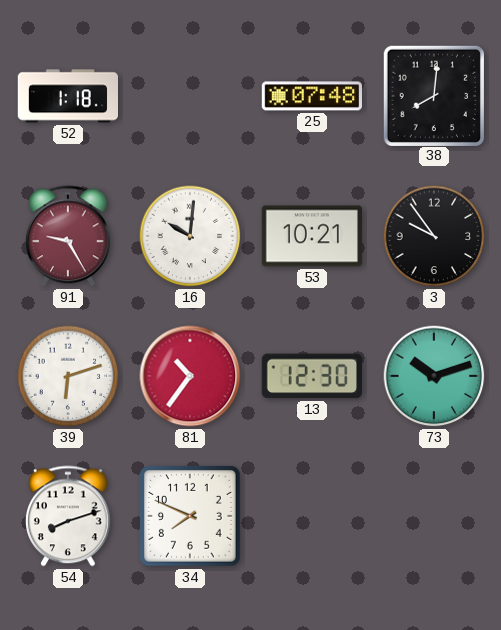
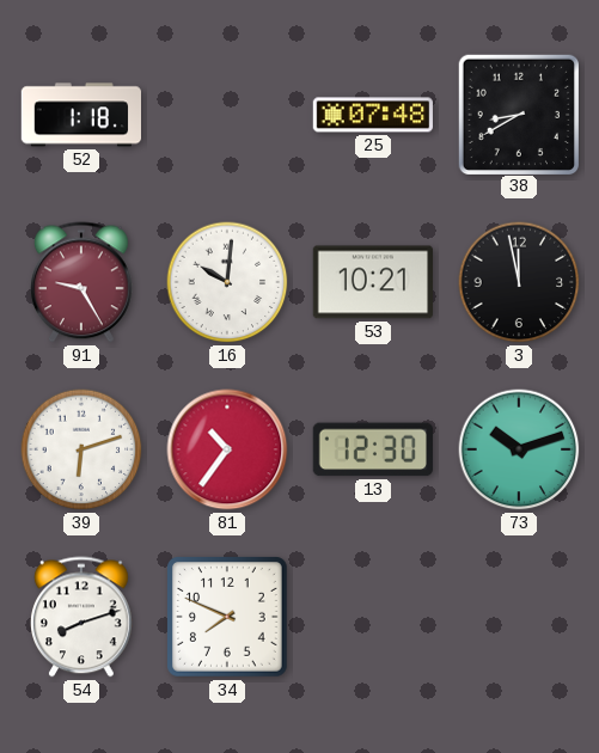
38: 8:01 -> 8:40
3: 9:54 -> 11:58
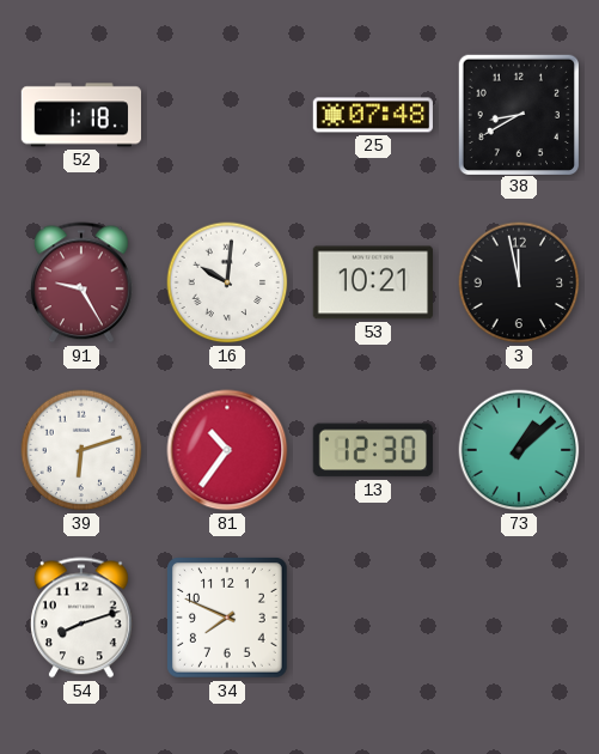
73: 10:12 -> 1:08
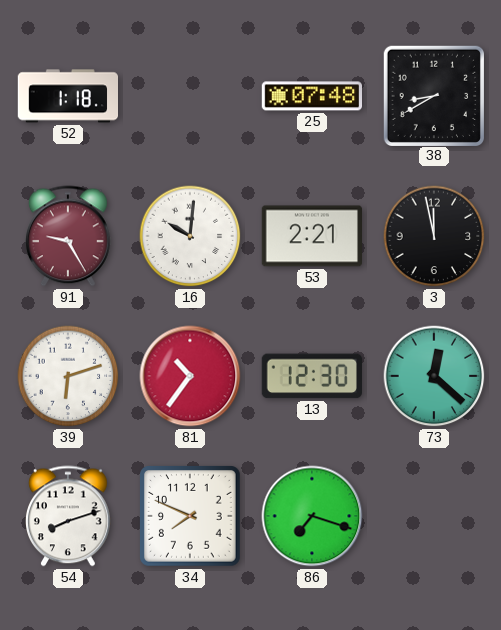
53: 10:21 -> 2:21
73: 1:08 -> 12:22
86: none -> 7:18
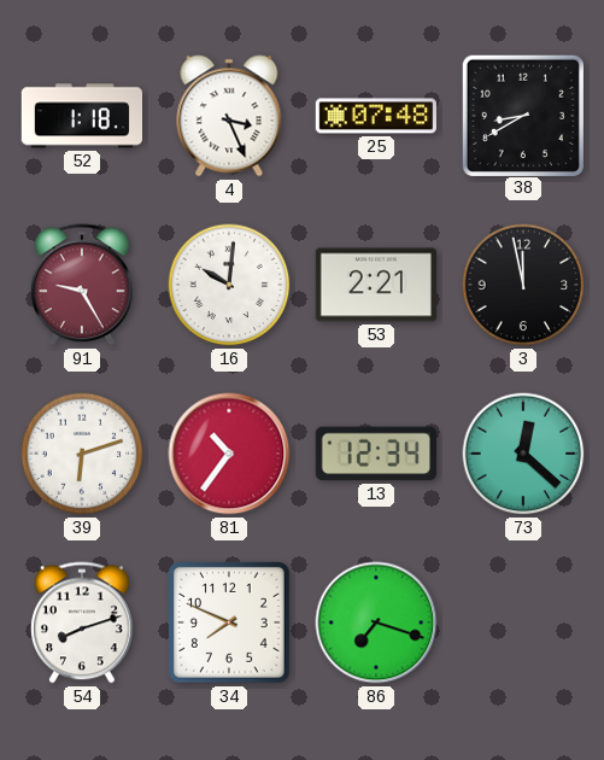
4: none -> 3:26
13: 12:30 -> 12:34
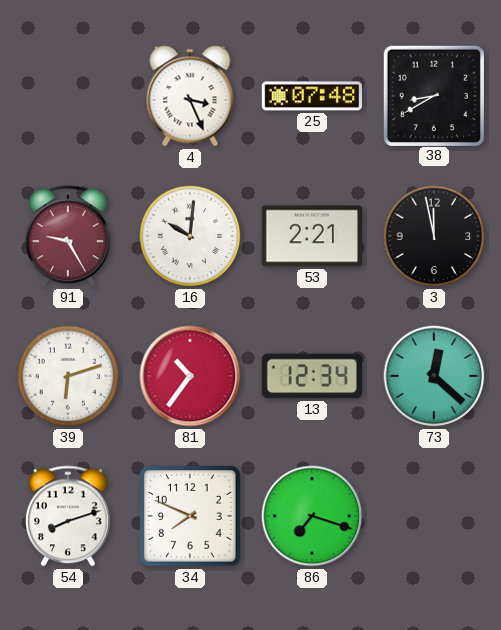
52: 1:18 -> none
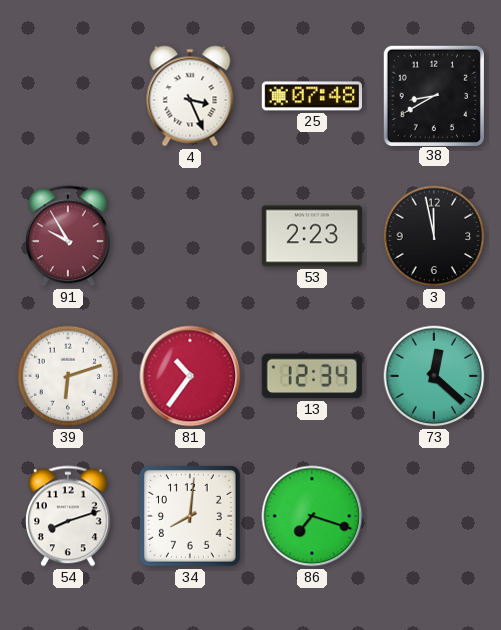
91: 9:25 -> 9:55
16: 10:01 -> none
53: 2:21 -> 2:23
34: 7:49 -> 8:01
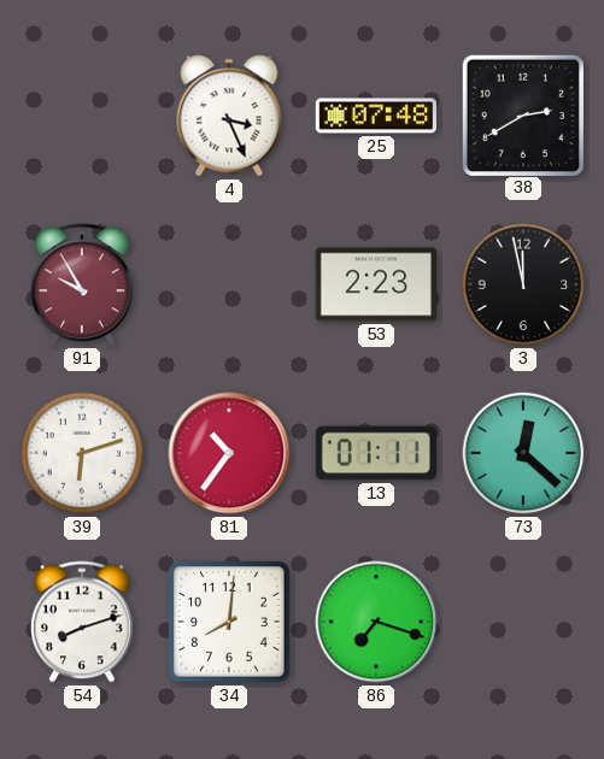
38: 8:40 -> 2:40
13: 12:34 -> 01:11
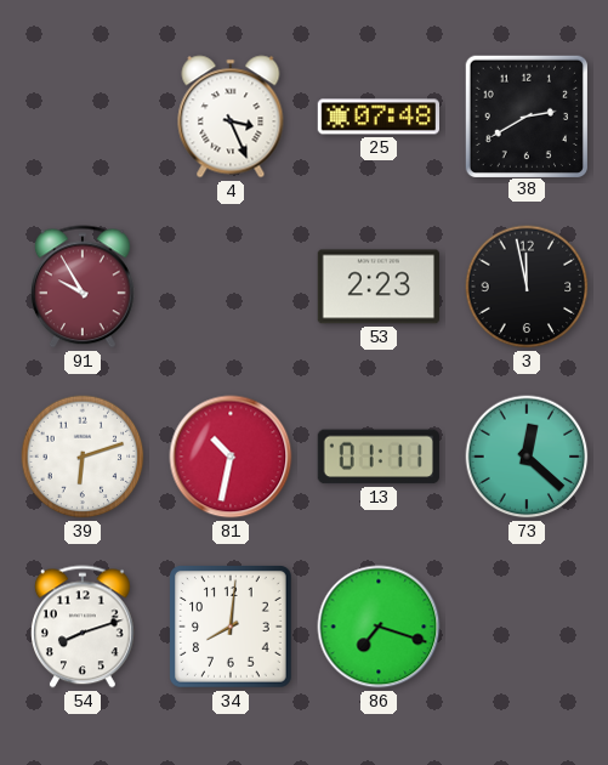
81: 10:36 -> 10:32
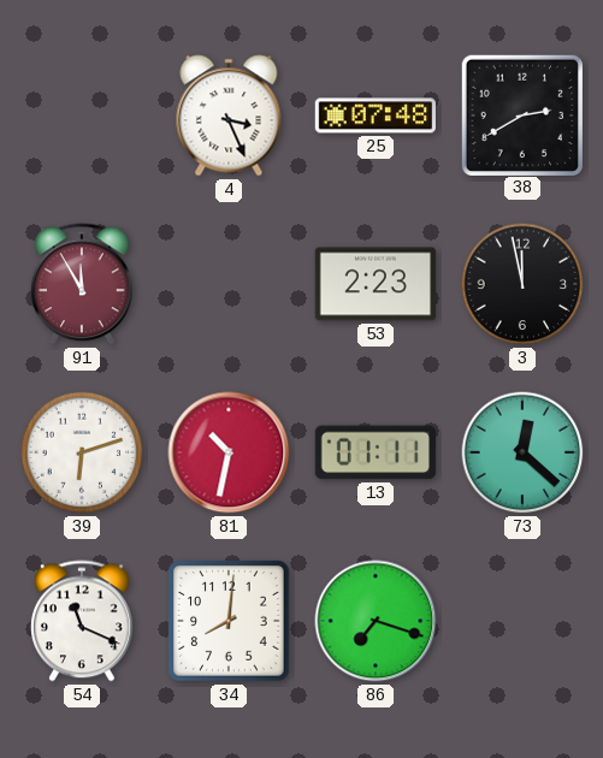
91: 9:55 -> 11:55
54: 8:12 -> 11:19
